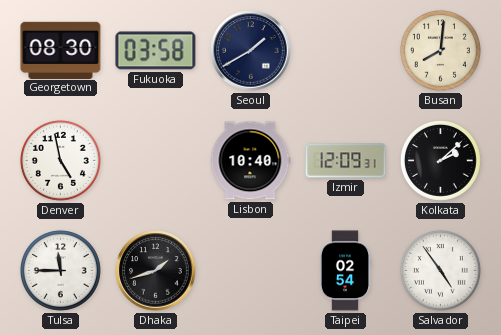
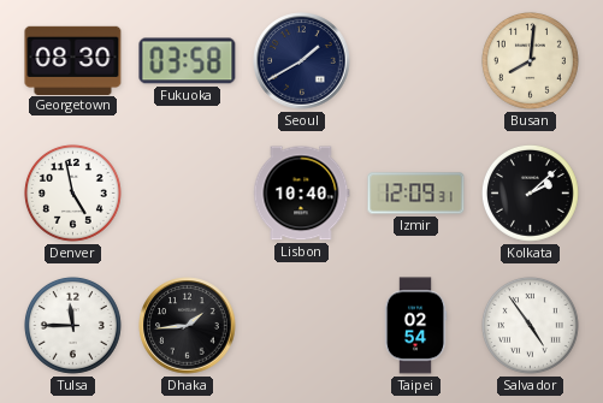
Dhaka: 1:42 -> 1:44
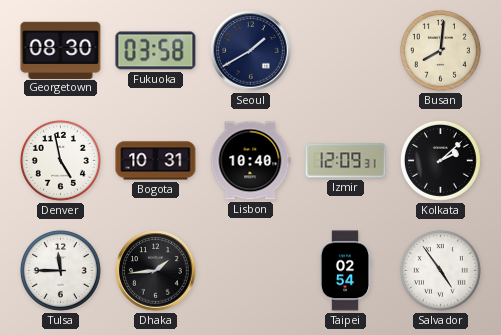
Bogota: none -> 10:31
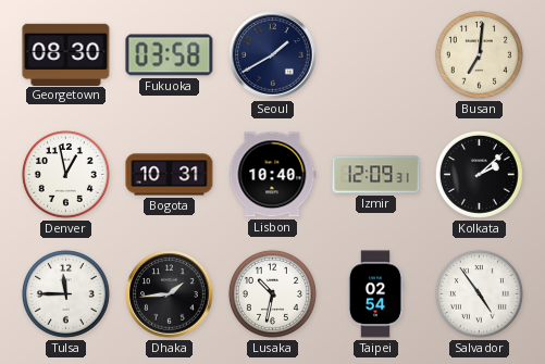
Busan: 8:01 -> 7:01
Denver: 4:58 -> 12:58
Lusaka: none -> 10:32
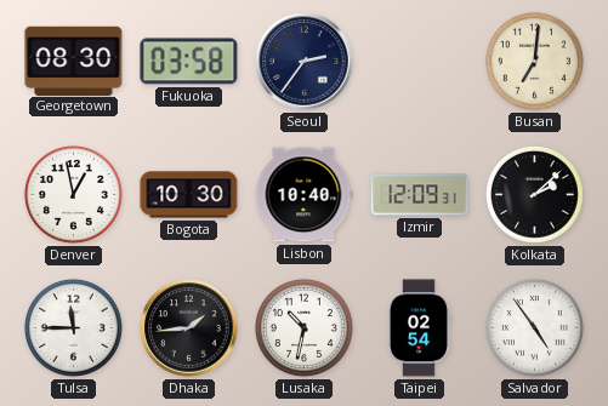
Seoul: 1:40 -> 2:36
Bogota: 10:31 -> 10:30
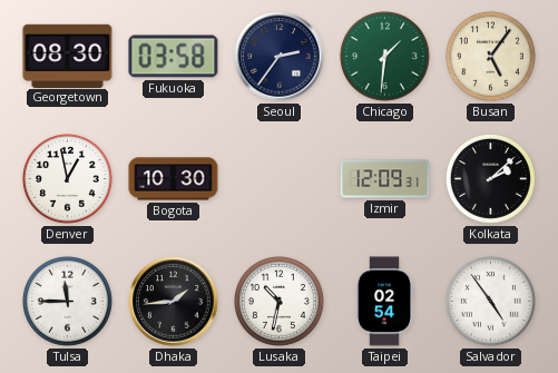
Chicago: none -> 1:31
Busan: 7:01 -> 5:06
Lisbon: 10:40 -> none
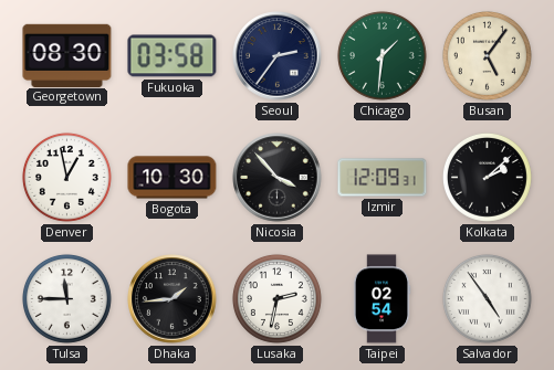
Nicosia: none -> 3:53
Lusaka: 10:32 -> 2:32
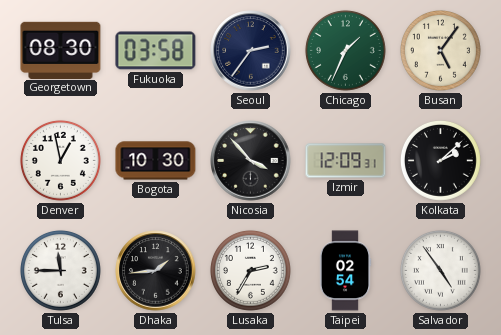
Chicago: 1:31 -> 1:34
Lusaka: 2:32 -> 2:35
